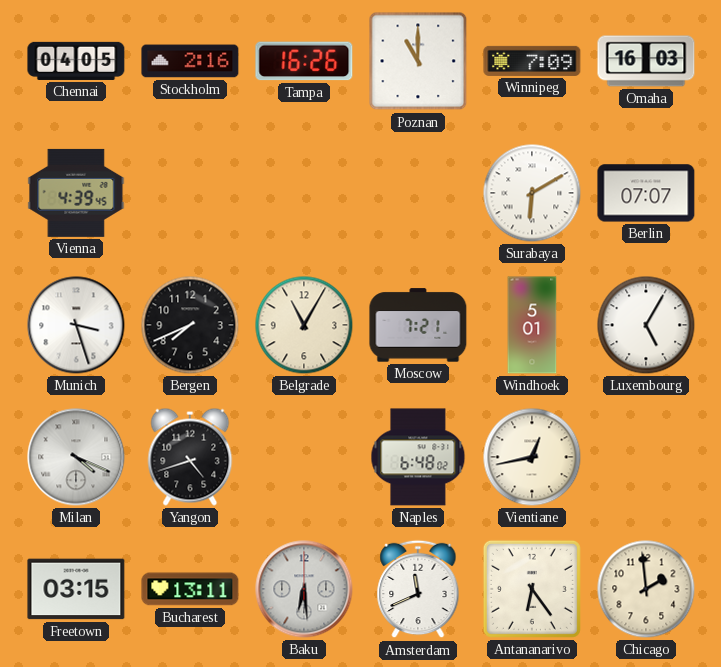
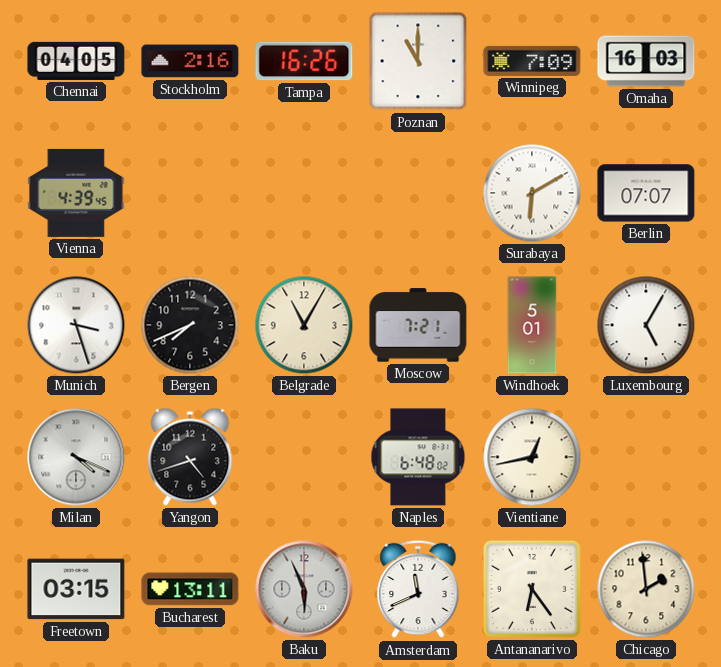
Baku: 6:29 -> 5:56
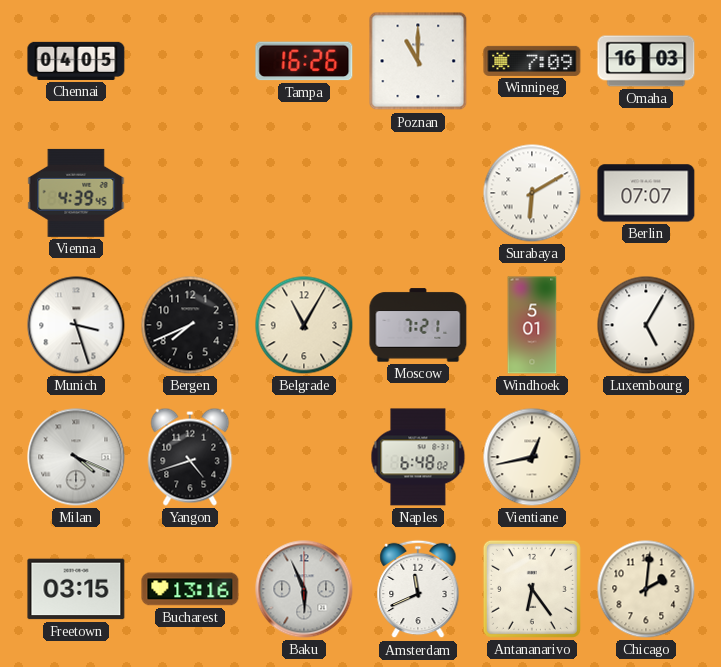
Stockholm: 2:16 -> none
Bucharest: 13:11 -> 13:16
Chicago: 1:59 -> 2:01
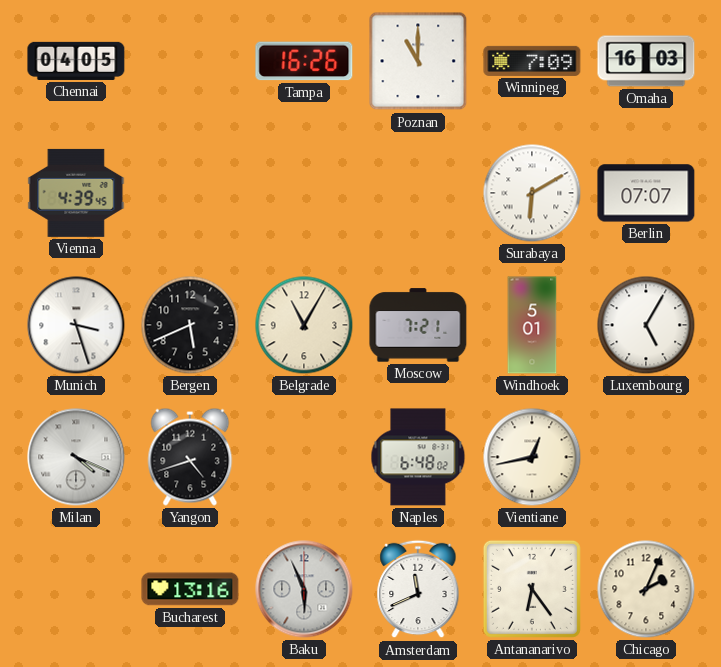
Bergen: 7:41 -> 5:41
Freetown: 03:15 -> none
Chicago: 2:01 -> 2:04
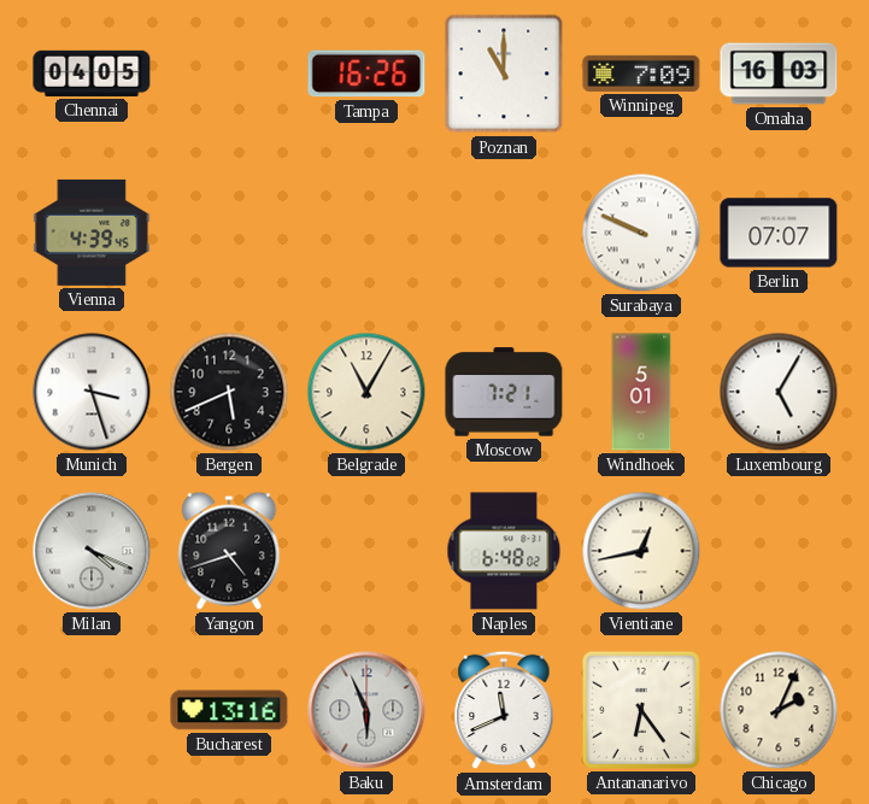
Surabaya: 6:10 -> 9:49
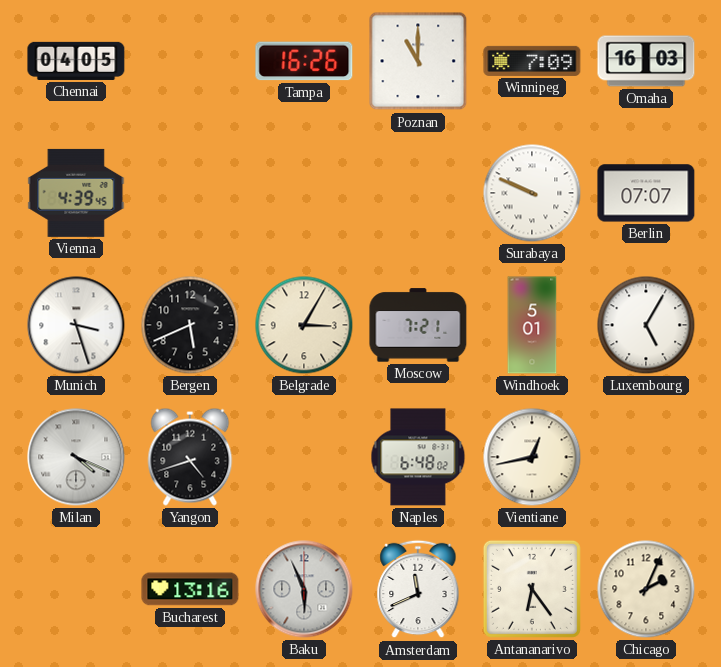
Belgrade: 11:05 -> 3:05
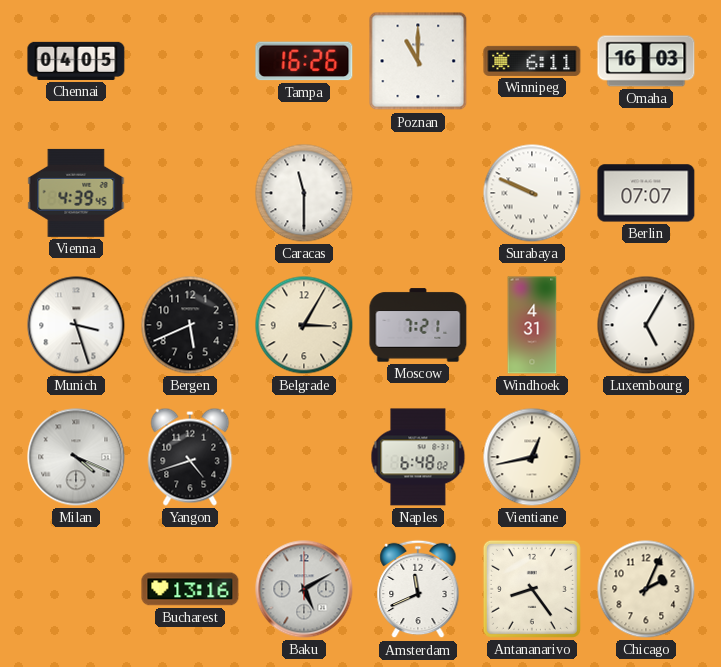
Winnipeg: 7:09 -> 6:11
Caracas: none -> 11:30
Windhoek: 5:01 -> 4:31
Baku: 5:56 -> 5:10
Antananarivo: 6:24 -> 8:24
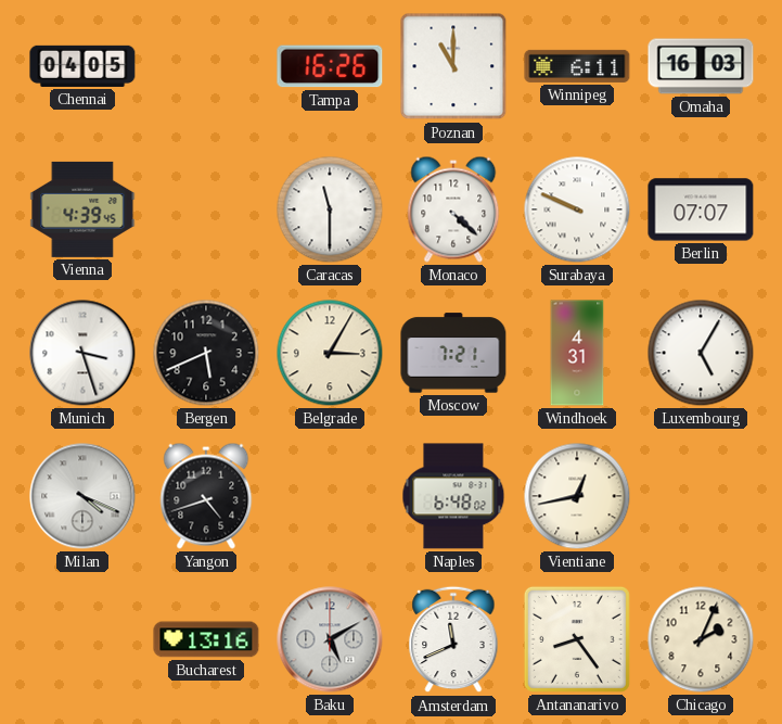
Monaco: none -> 4:22
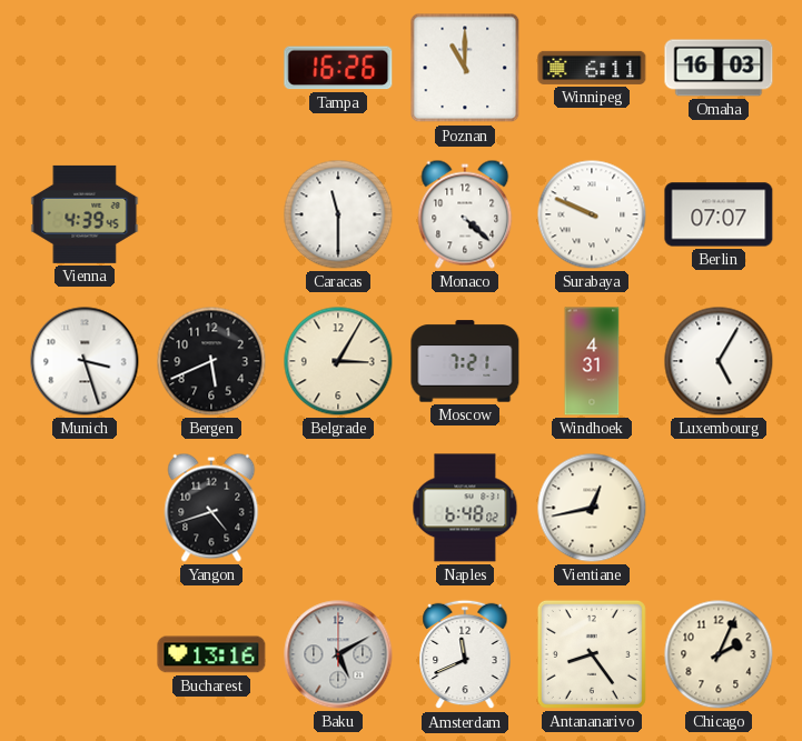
Chennai: 04:05 -> none
Milan: 4:19 -> none
